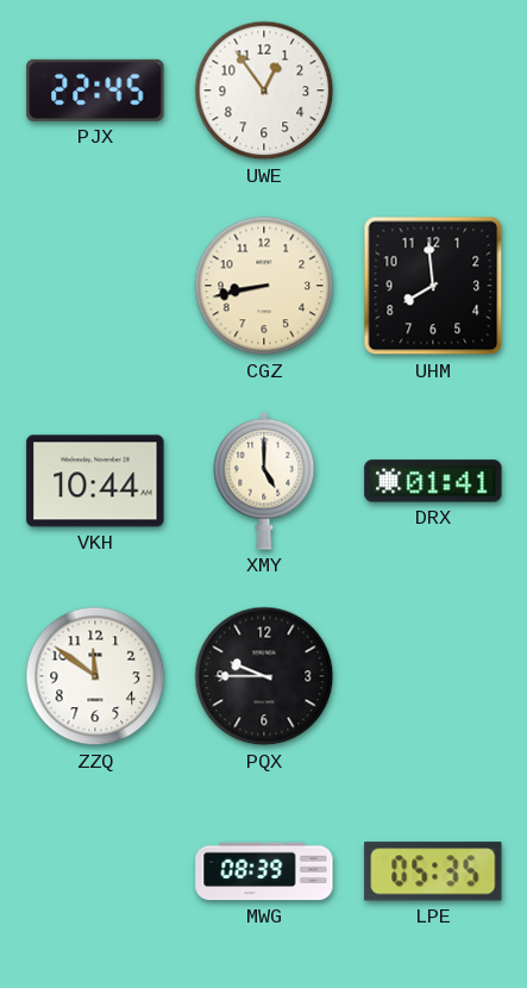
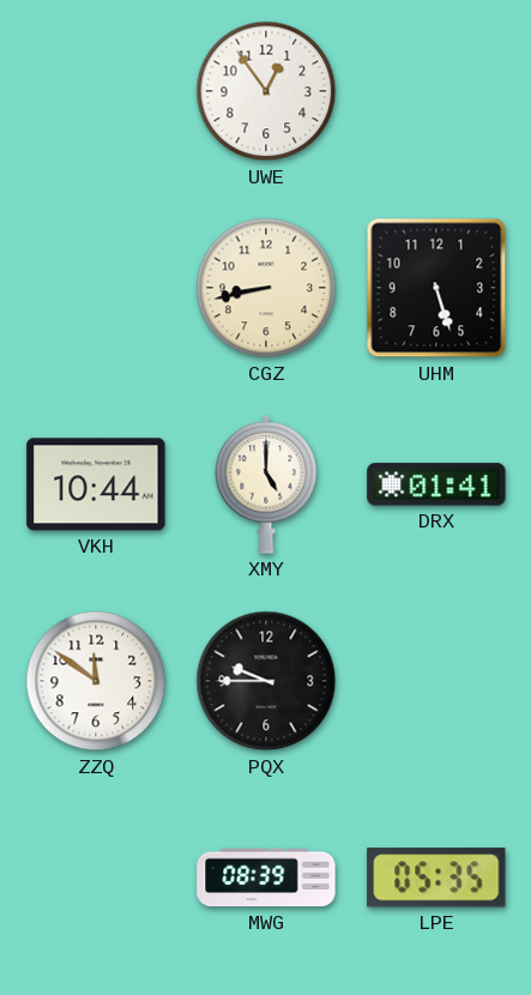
PJX: 22:45 -> none
UHM: 7:59 -> 5:27
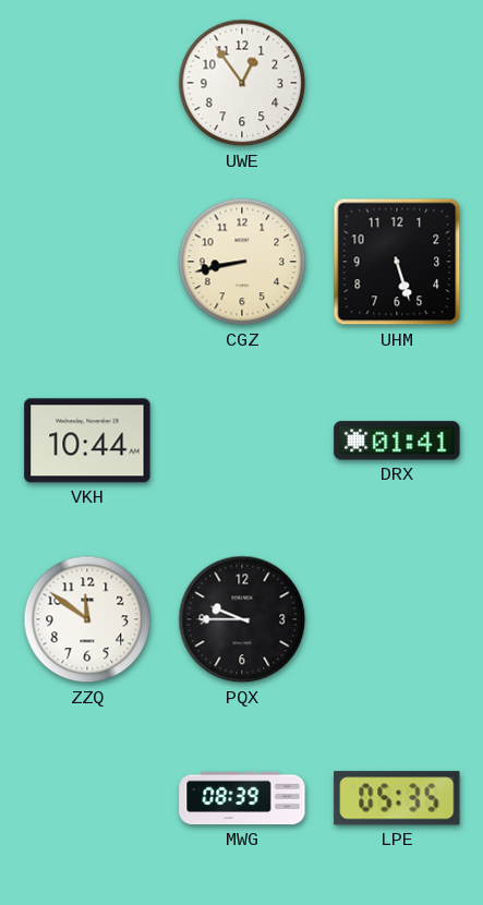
XMY: 5:00 -> none
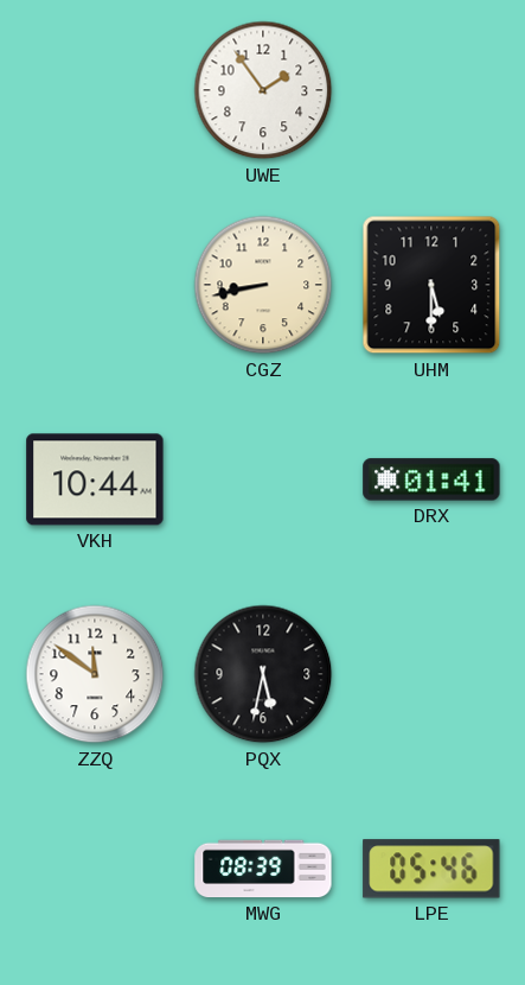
UWE: 12:54 -> 1:54
UHM: 5:27 -> 5:30
PQX: 9:45 -> 5:32
LPE: 05:35 -> 05:46
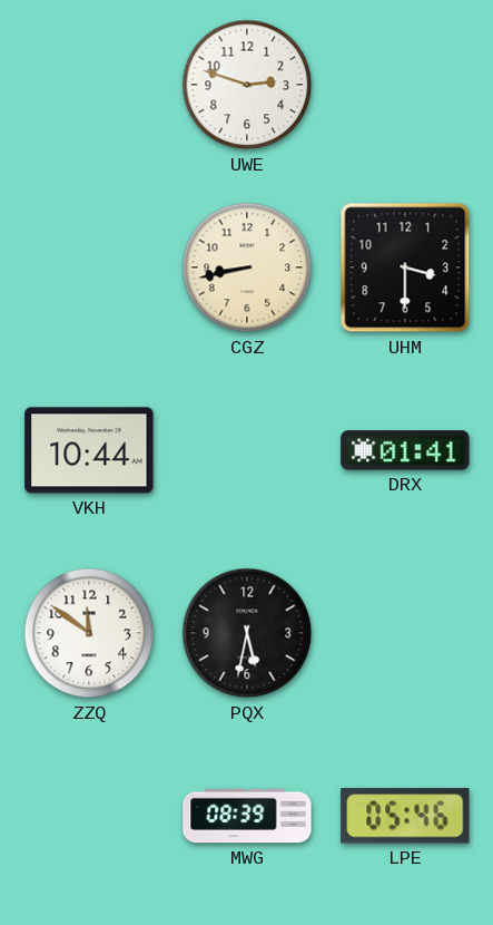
UWE: 1:54 -> 2:48
UHM: 5:30 -> 3:30
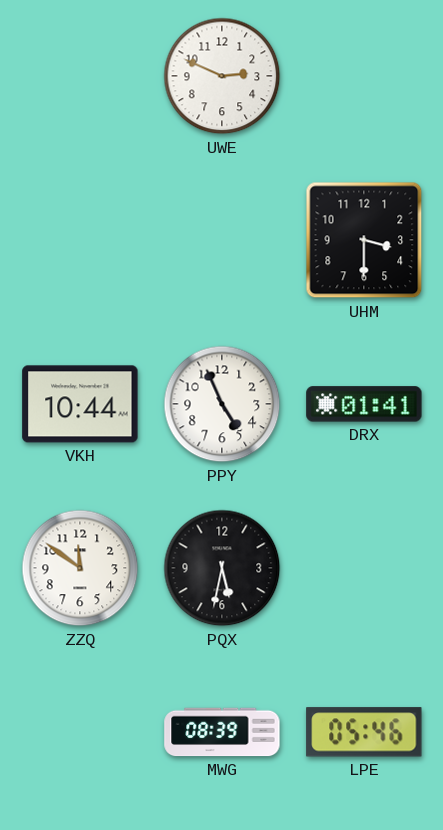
UWE: 2:48 -> 2:49
CGZ: 8:43 -> none
PPY: none -> 4:56
